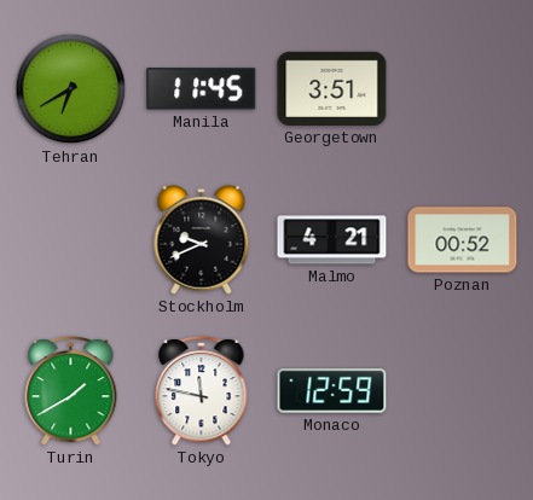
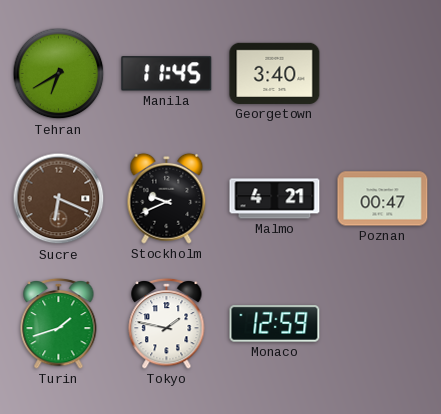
Georgetown: 3:51 -> 3:40
Sucre: none -> 6:19
Poznan: 00:52 -> 00:47
Turin: 1:40 -> 1:42
Tokyo: 11:47 -> 1:47
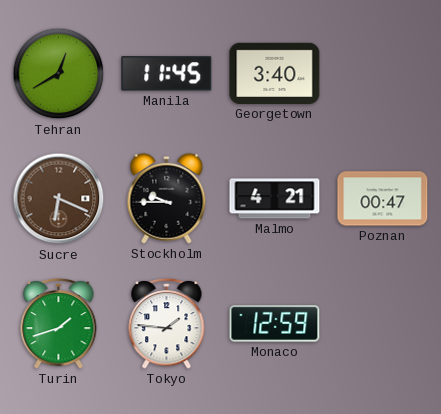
Tehran: 6:40 -> 12:40
Stockholm: 9:41 -> 9:45
Tokyo: 1:47 -> 1:46
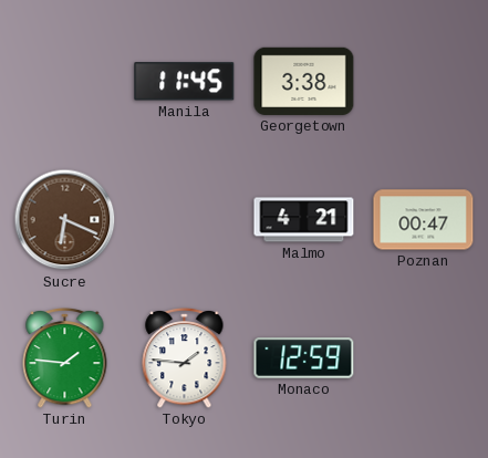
Tehran: 12:40 -> none
Georgetown: 3:40 -> 3:38
Stockholm: 9:45 -> none
Turin: 1:42 -> 1:46
